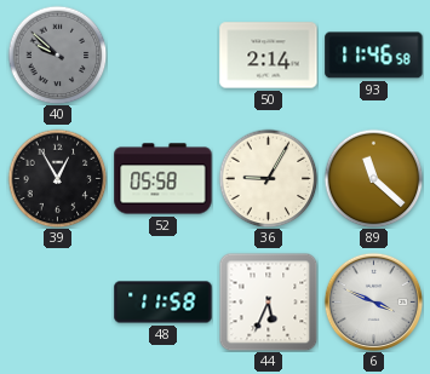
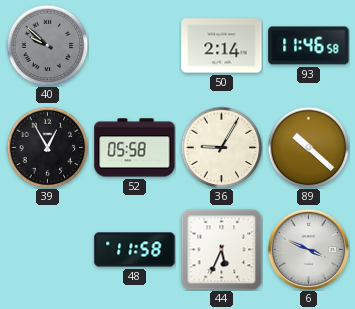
89: 11:22 -> 10:22
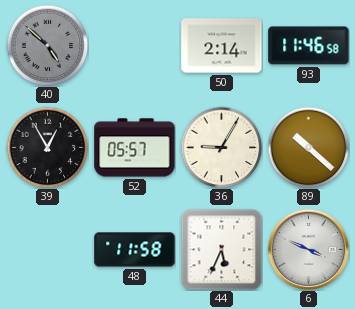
40: 9:52 -> 4:52
52: 05:58 -> 05:57
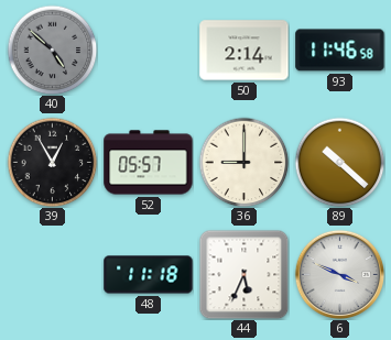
36: 9:05 -> 9:00
48: 11:58 -> 11:18
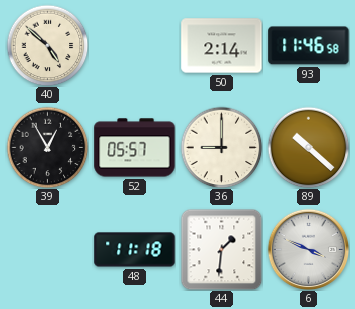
40 dial: grey -> cream
44: 5:34 -> 1:31
